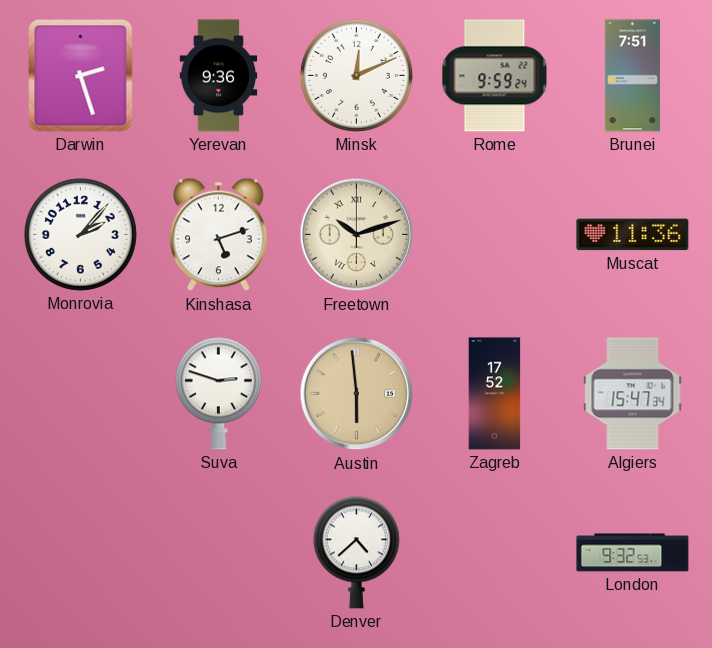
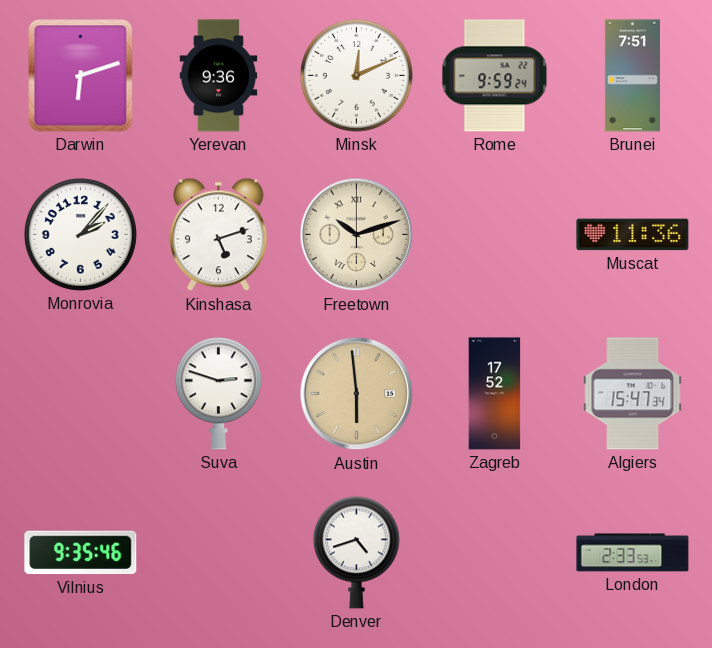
Darwin: 2:27 -> 6:12
Vilnius: none -> 9:35
Denver: 4:38 -> 4:42
London: 9:32 -> 2:33
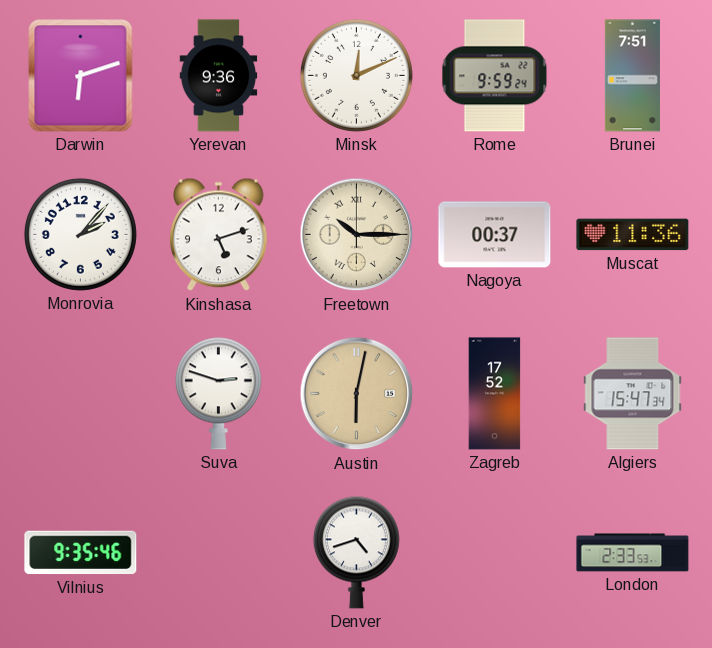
Freetown: 10:12 -> 10:15
Nagoya: none -> 00:37
Austin: 5:59 -> 6:02
